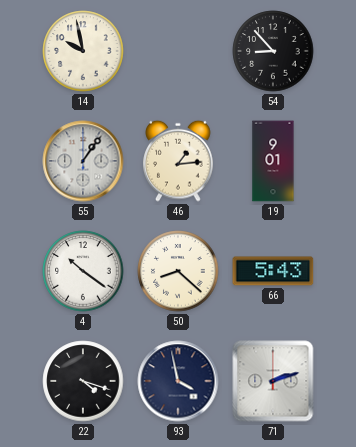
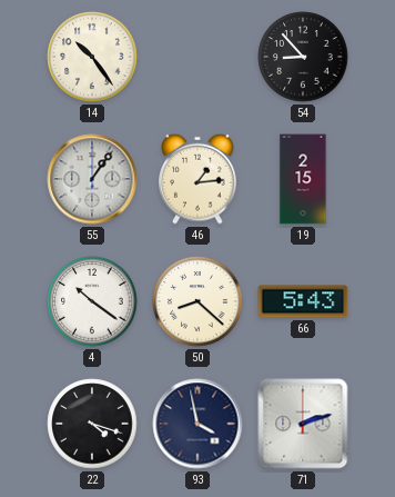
14: 9:58 -> 10:24
19: 9:01 -> 2:15
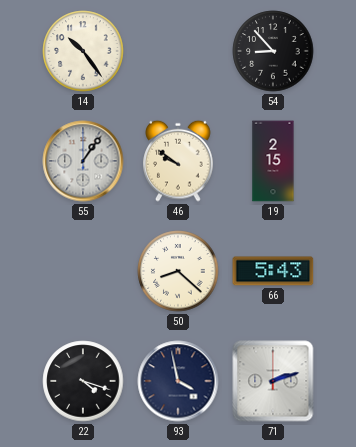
46: 1:14 -> 9:51
4: 10:21 -> none
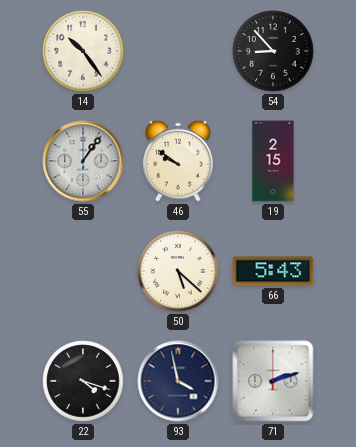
50: 8:22 -> 5:22
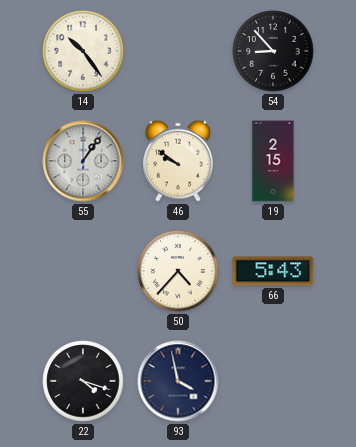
50: 5:22 -> 4:37
71: 2:12 -> none
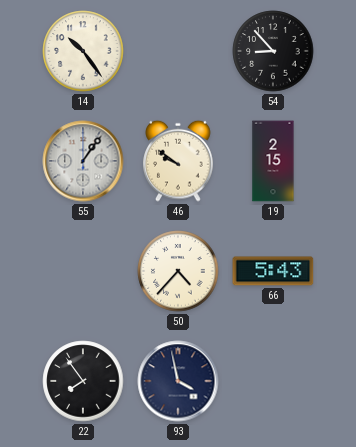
22: 4:18 -> 7:54
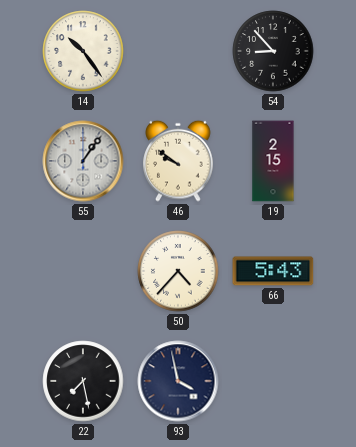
22: 7:54 -> 7:28
